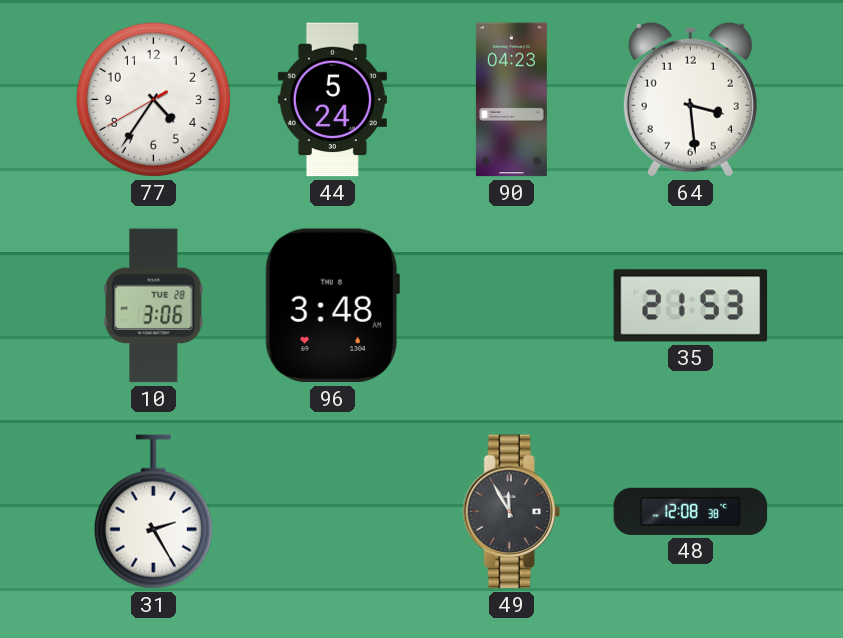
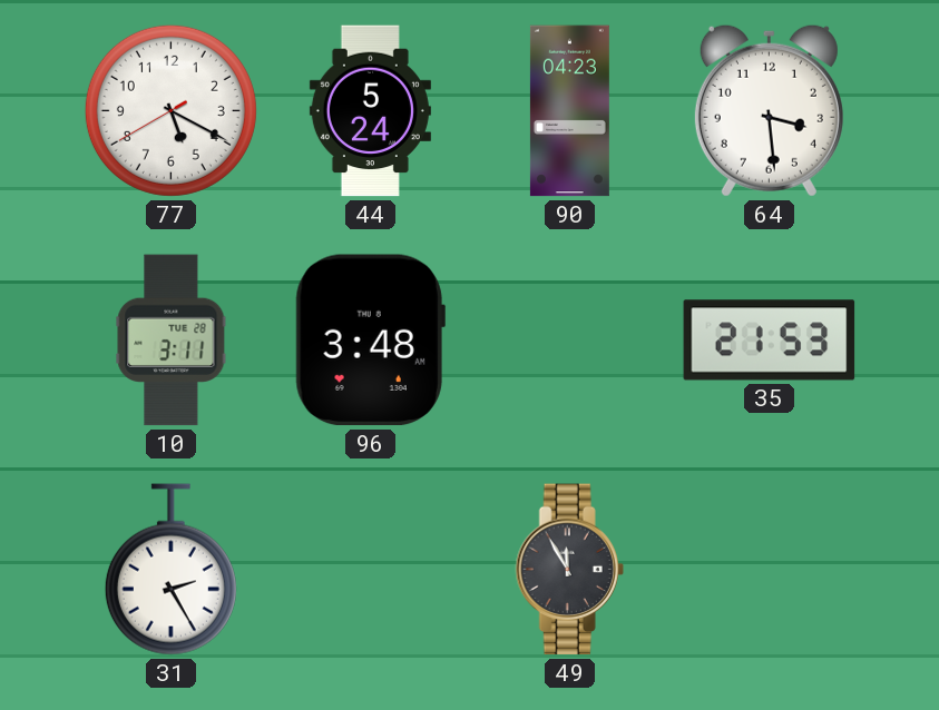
77: 4:35 -> 5:19
10: 3:06 -> 3:11
48: 12:08 -> none
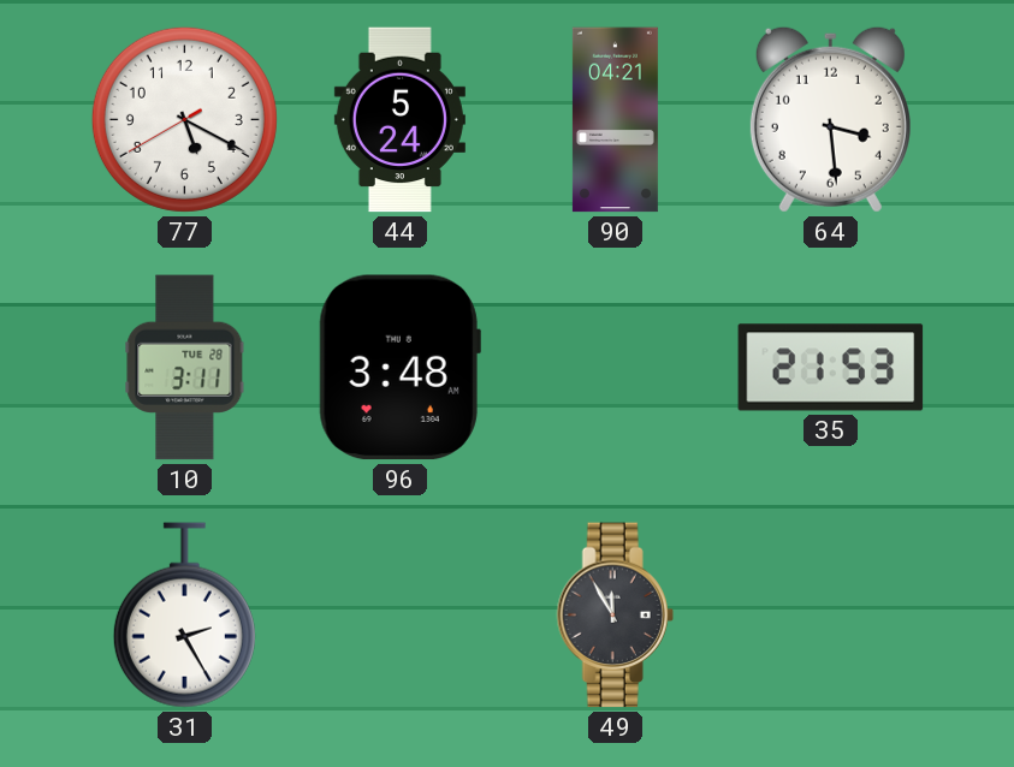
90: 04:23 -> 04:21
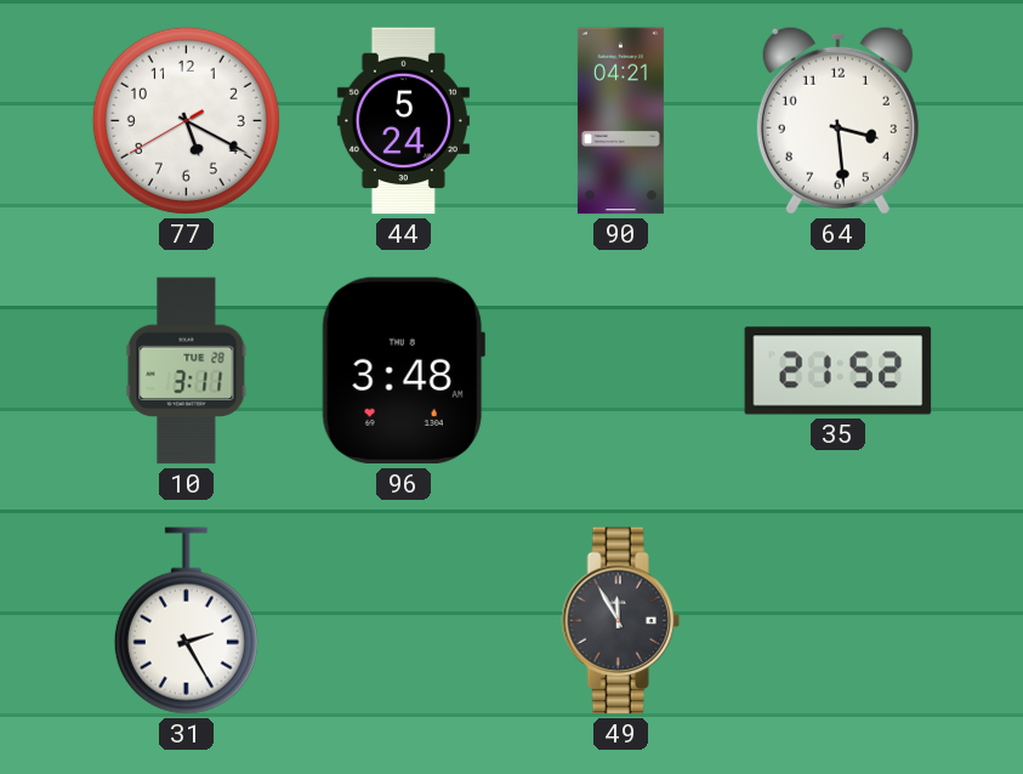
35: 21:53 -> 21:52
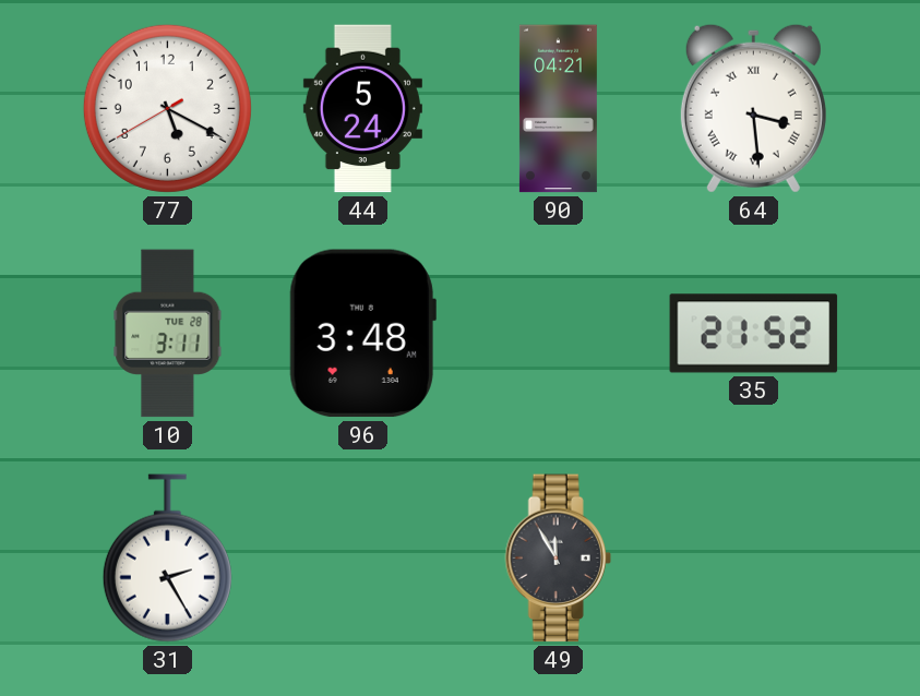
64 numerals: Arabic -> Roman
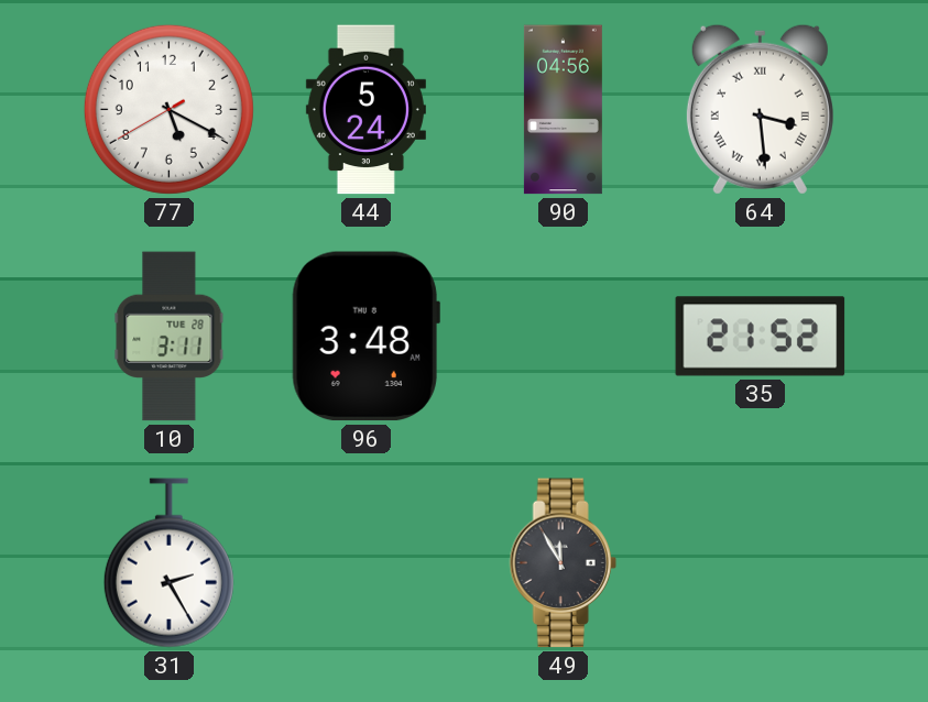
90: 04:21 -> 04:56
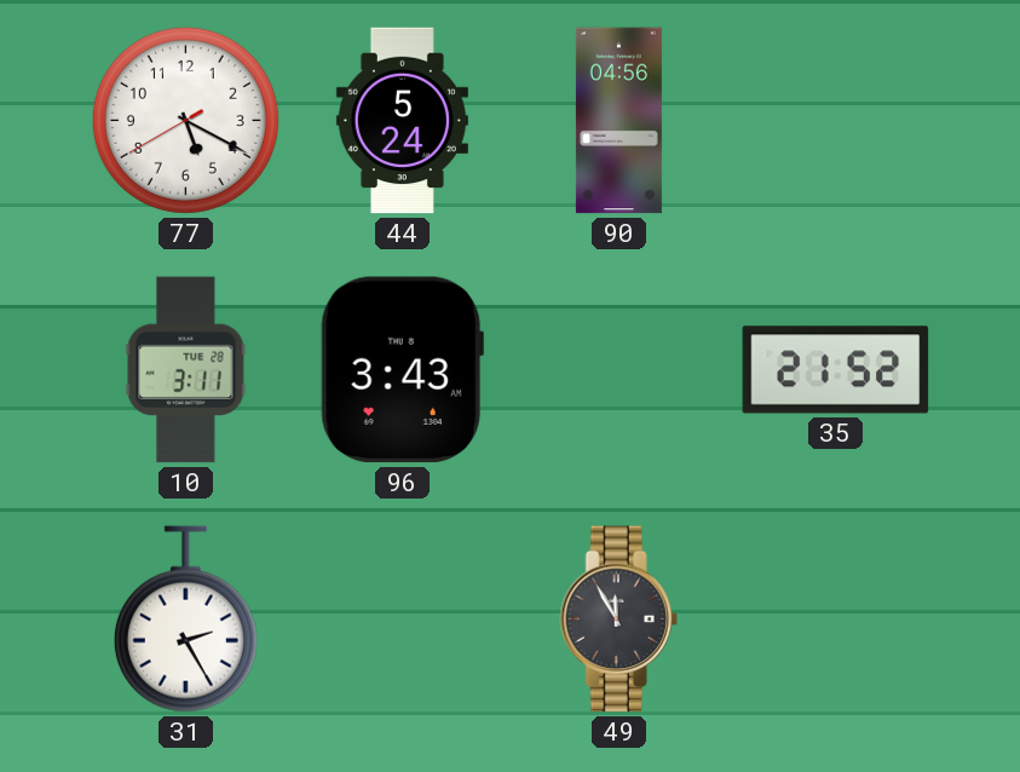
64: 3:29 -> none
96: 3:48 -> 3:43
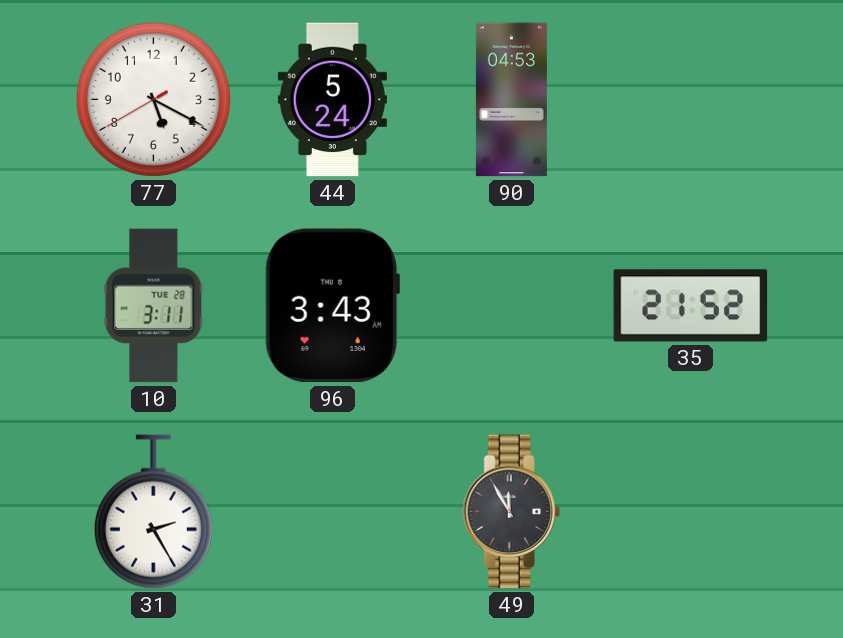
90: 04:56 -> 04:53
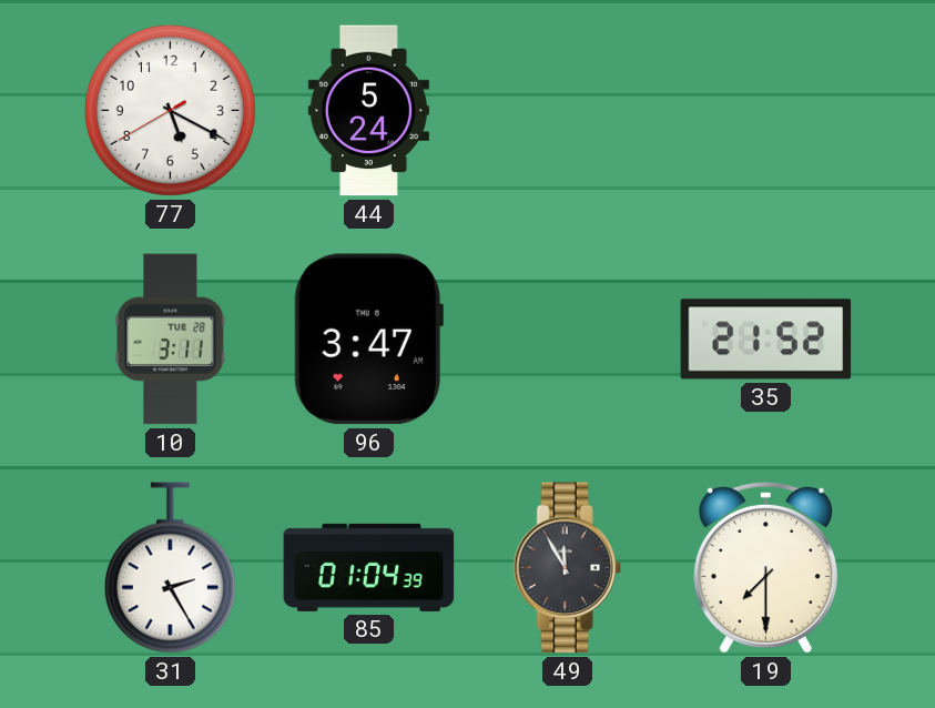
90: 04:53 -> none
96: 3:43 -> 3:47
85: none -> 01:04
19: none -> 7:30
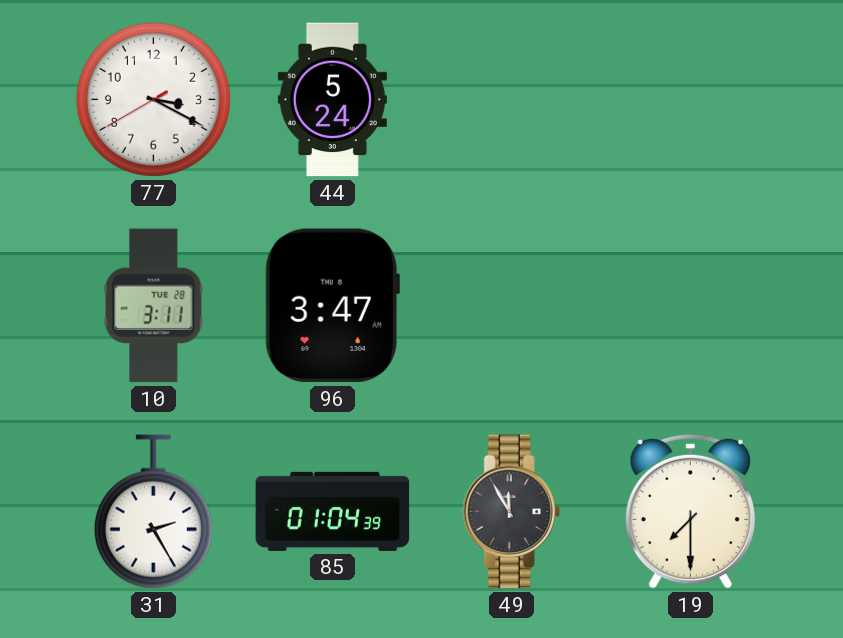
77: 5:19 -> 3:19
35: 21:52 -> none
